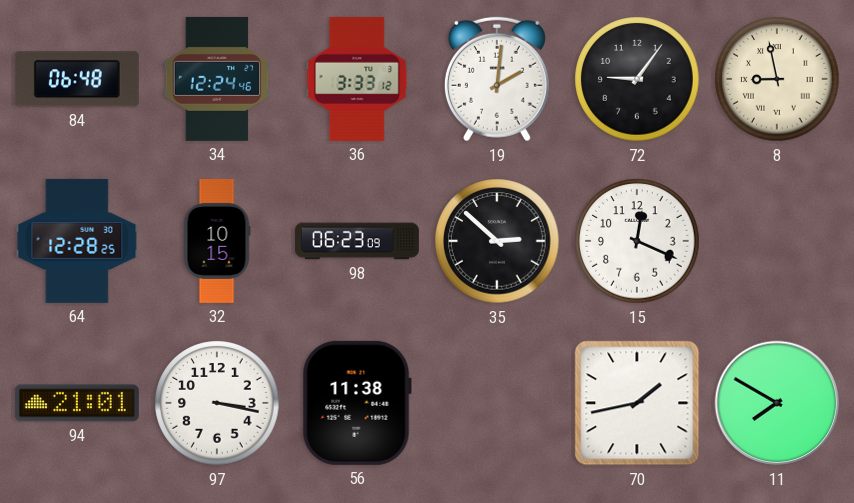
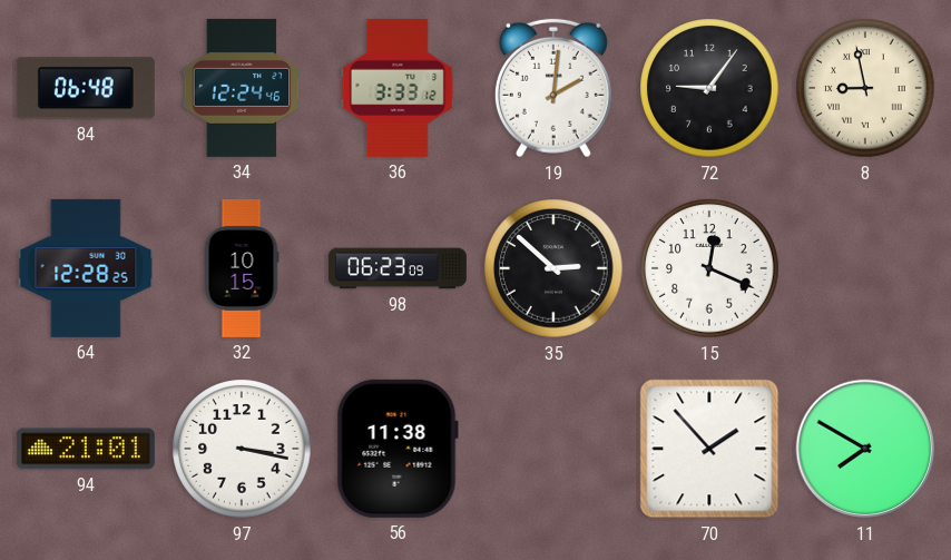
70: 1:43 -> 1:53
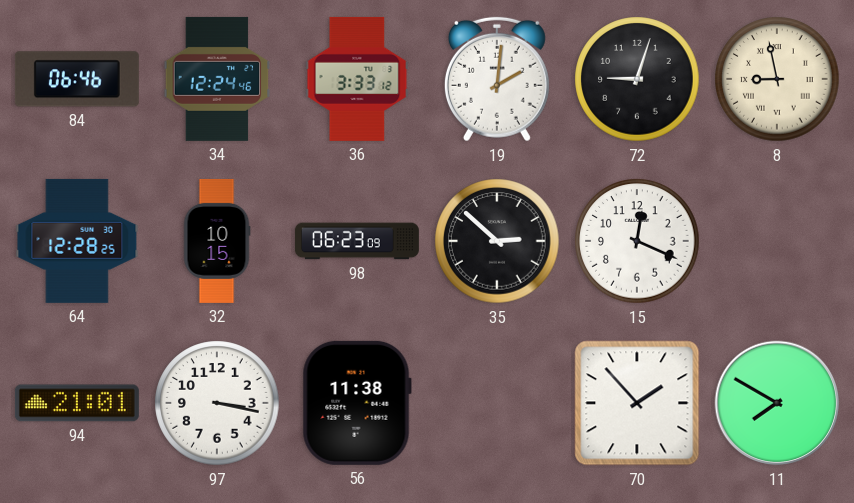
84: 06:48 -> 06:46
72: 9:06 -> 9:03
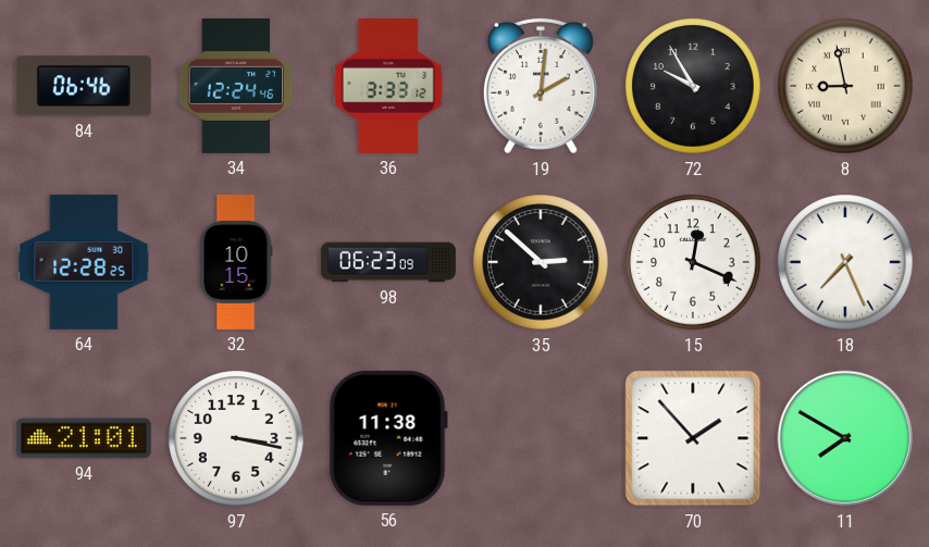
72: 9:03 -> 9:55
18: none -> 7:26
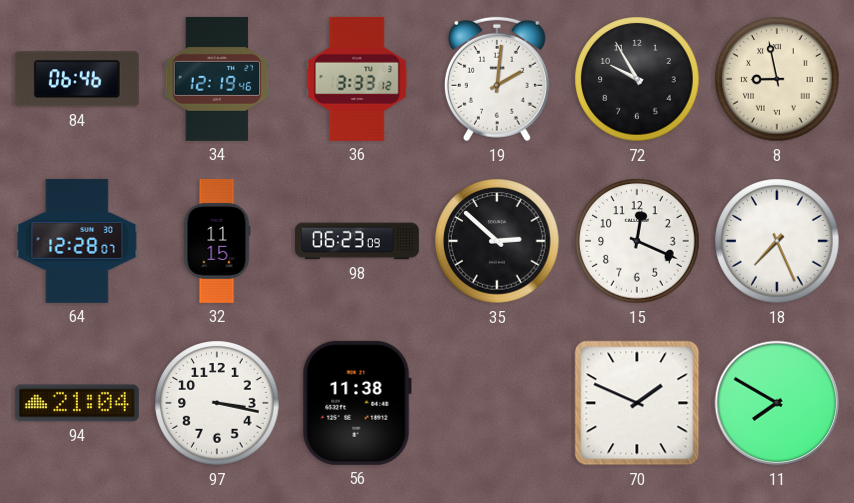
34: 12:24 -> 12:19
64: 12:28:25 -> 12:28:07
32: 10:15 -> 11:15
94: 21:01 -> 21:04
70: 1:53 -> 1:49
